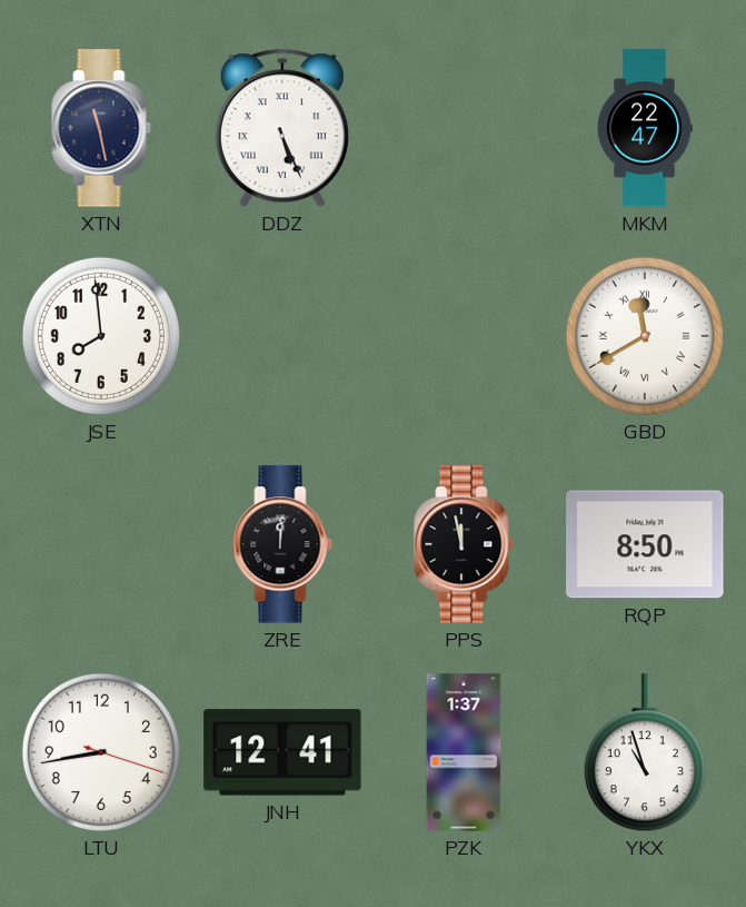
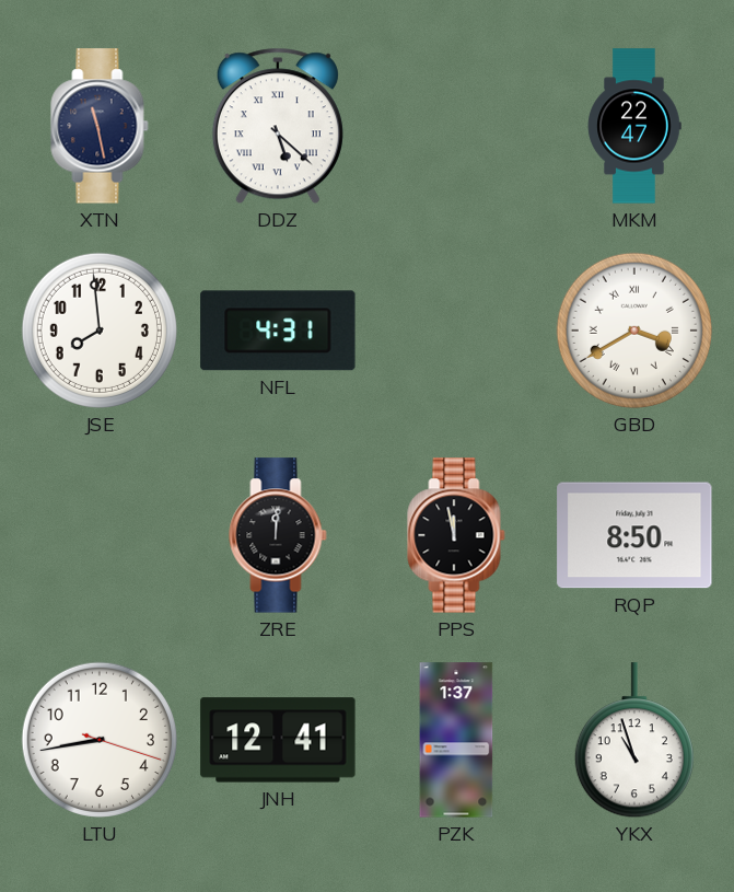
DDZ: 5:26 -> 5:22
NFL: none -> 4:31
GBD: 11:40 -> 3:40
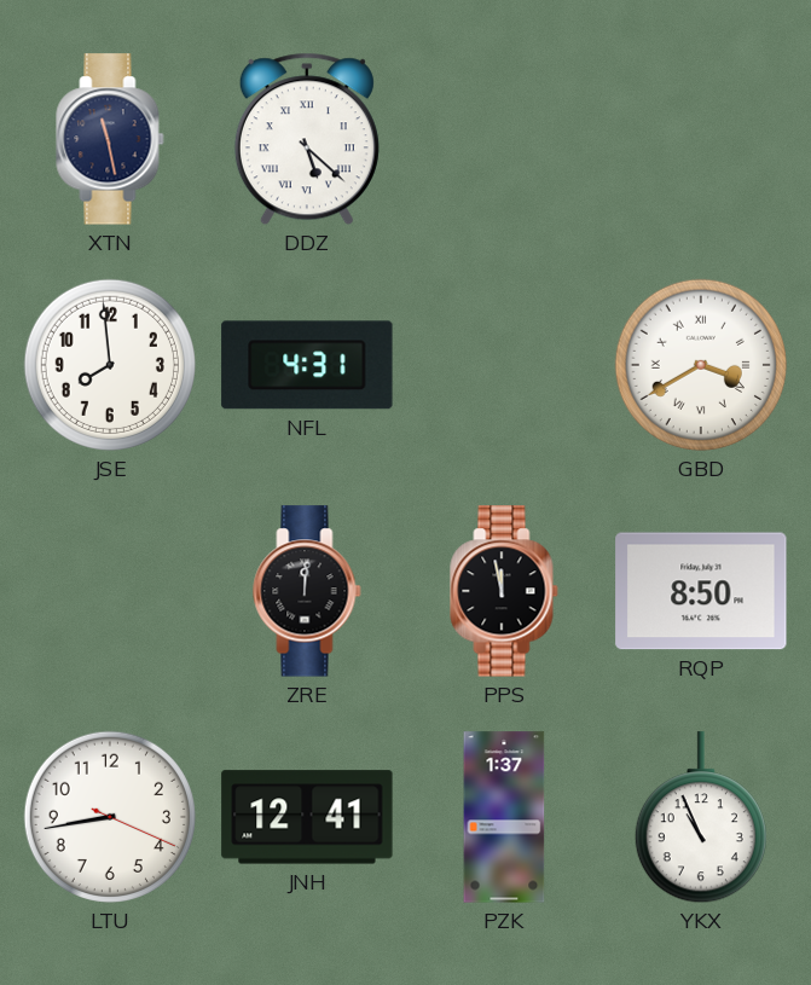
MKM: 22:47 -> none
LTU: 8:43:18 -> 8:43:19
YKX: 10:57 -> 10:56
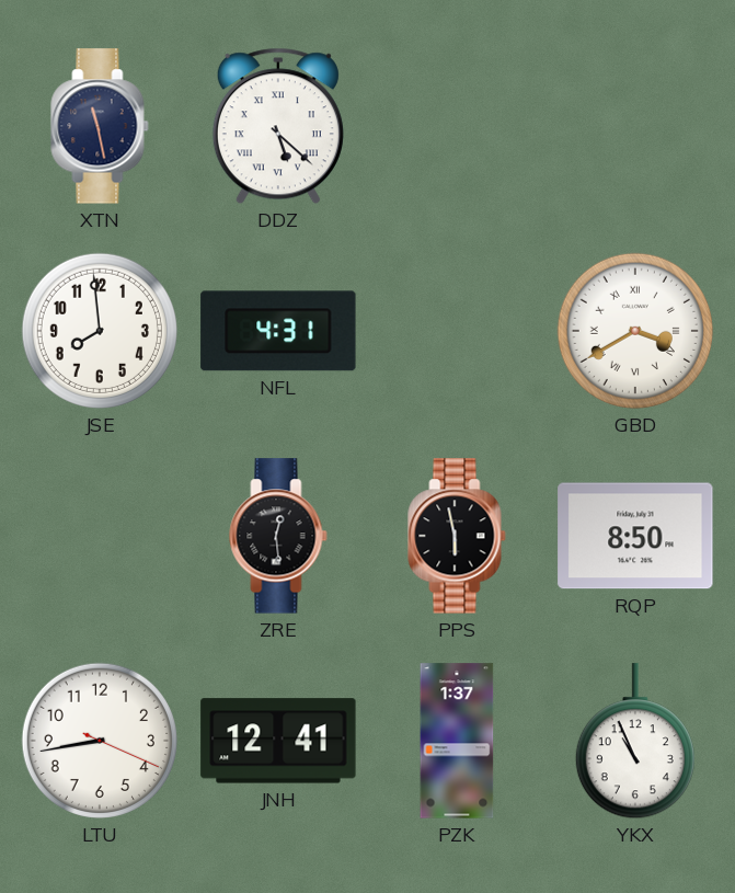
ZRE: 12:01 -> 12:29
PPS: 11:58 -> 5:58
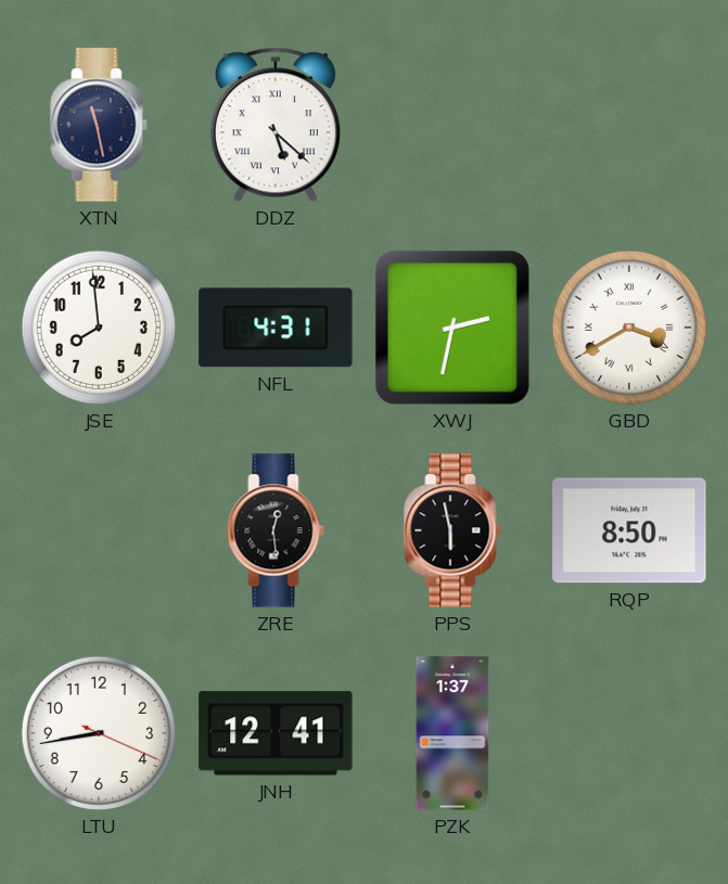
XWJ: none -> 2:32
YKX: 10:56 -> none
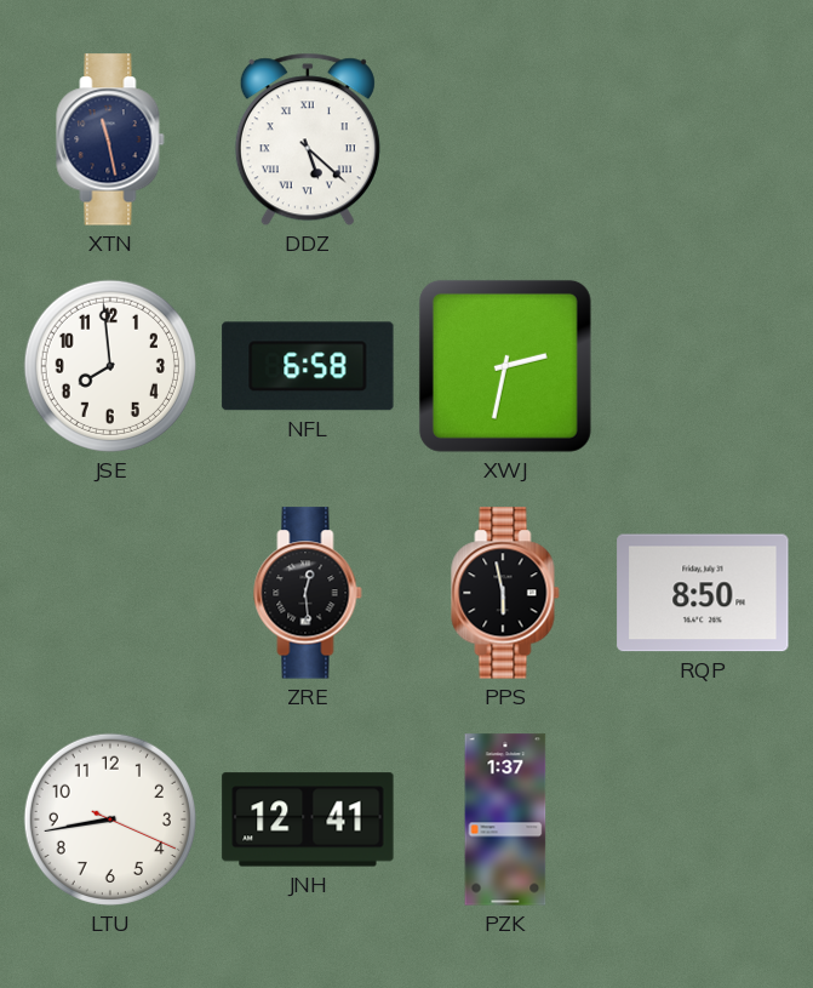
NFL: 4:31 -> 6:58
GBD: 3:40 -> none
